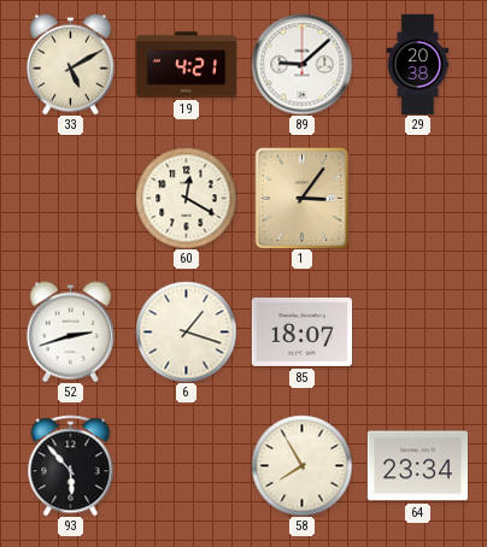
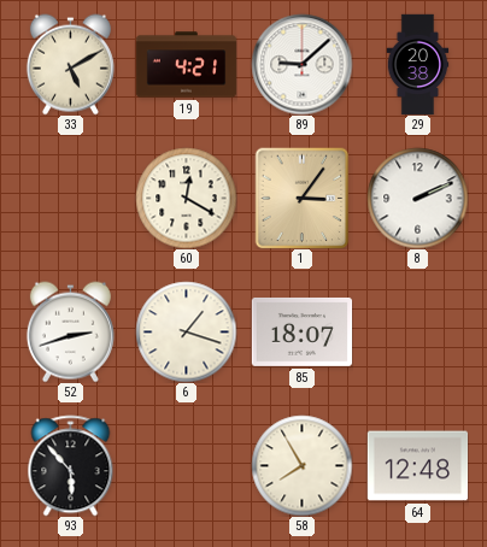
8: none -> 2:11
64: 23:34 -> 12:48
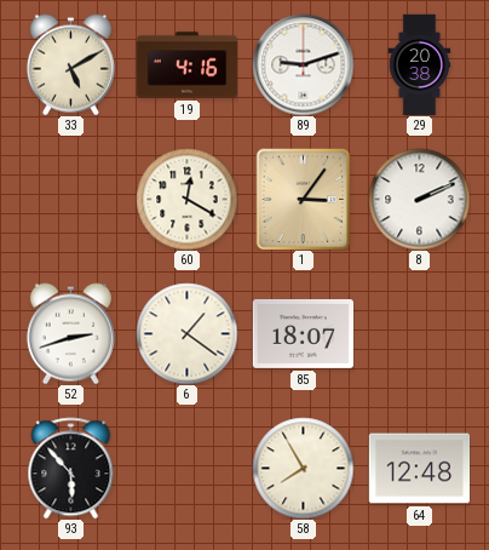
19: 4:21 -> 4:16
89: 9:08 -> 9:12
6: 1:18 -> 1:21
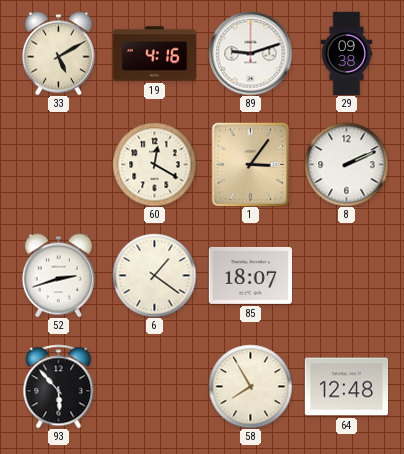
29: 20:38 -> 09:38
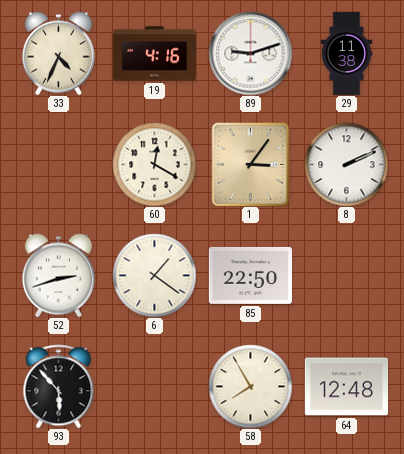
33: 5:10 -> 4:34
29: 09:38 -> 11:38
85: 18:07 -> 22:50
